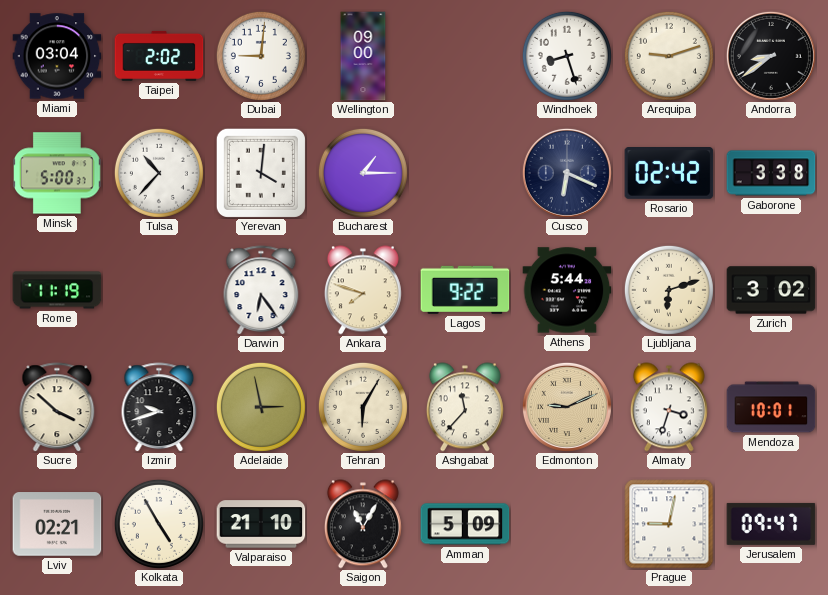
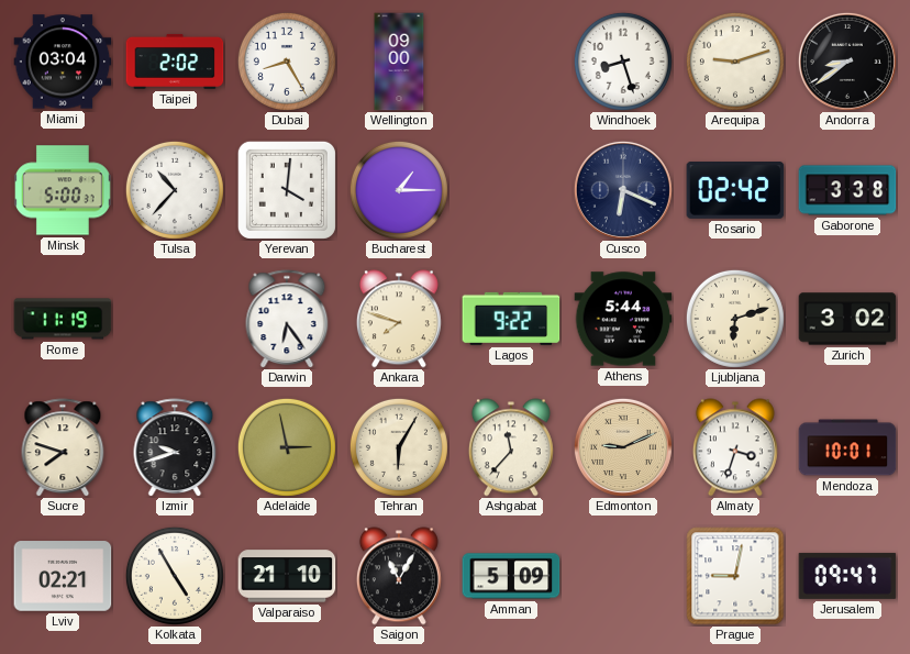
Dubai: 9:01 -> 8:25
Sucre: 3:52 -> 7:48
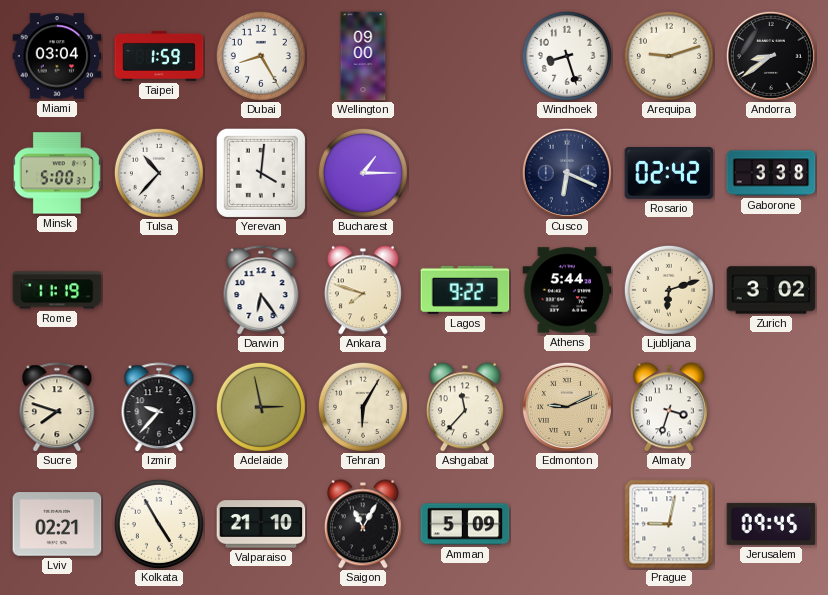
Taipei: 2:02 -> 1:59
Izmir: 9:42 -> 9:37
Mendoza: 10:01 -> none
Jerusalem: 09:47 -> 09:45
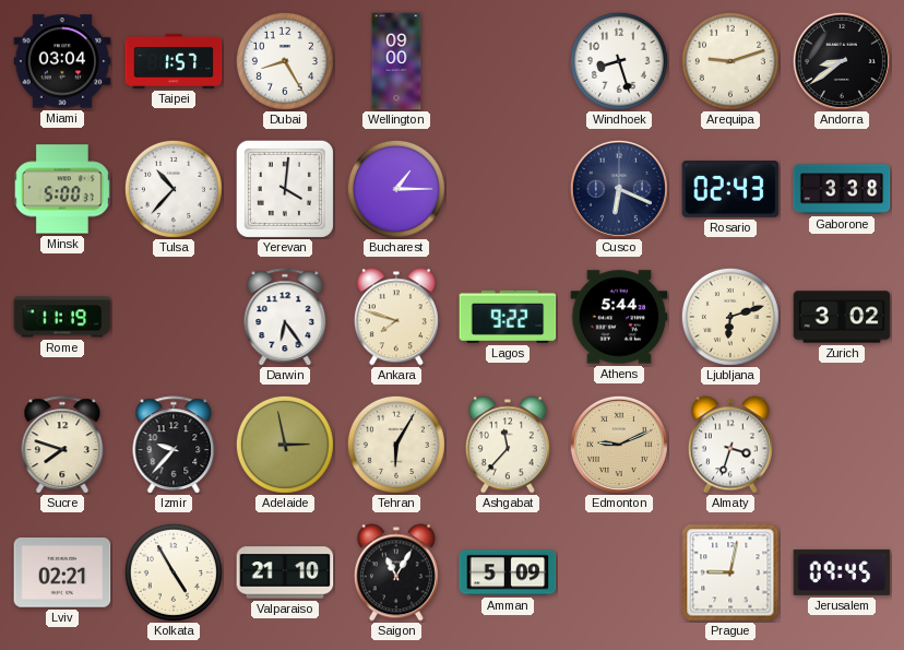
Taipei: 1:59 -> 1:57
Rosario: 02:42 -> 02:43
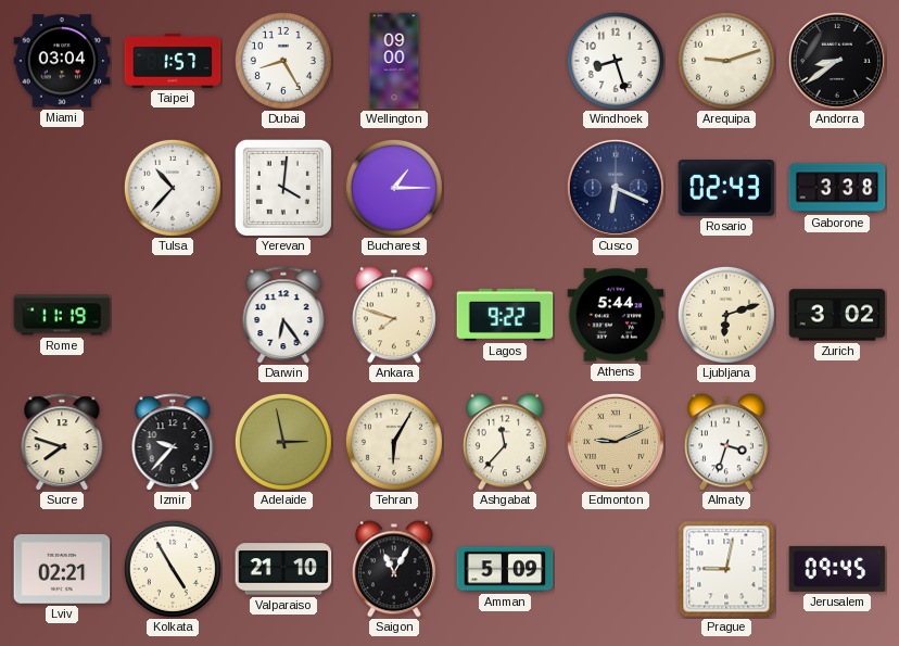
Minsk: 5:00 -> none
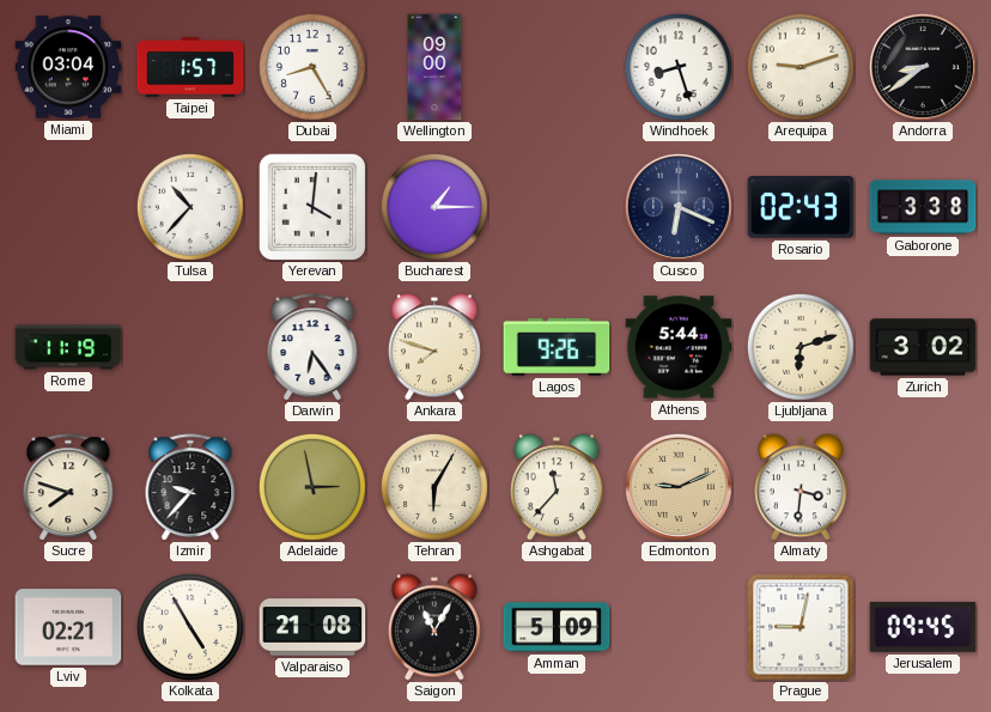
Lagos: 9:22 -> 9:26
Almaty: 3:33 -> 3:31
Valparaiso: 21:10 -> 21:08
